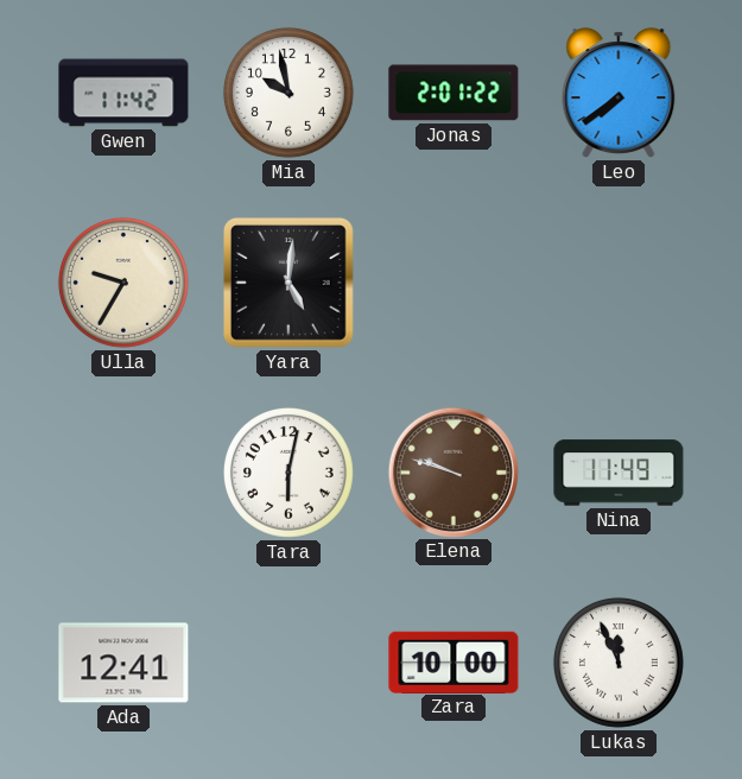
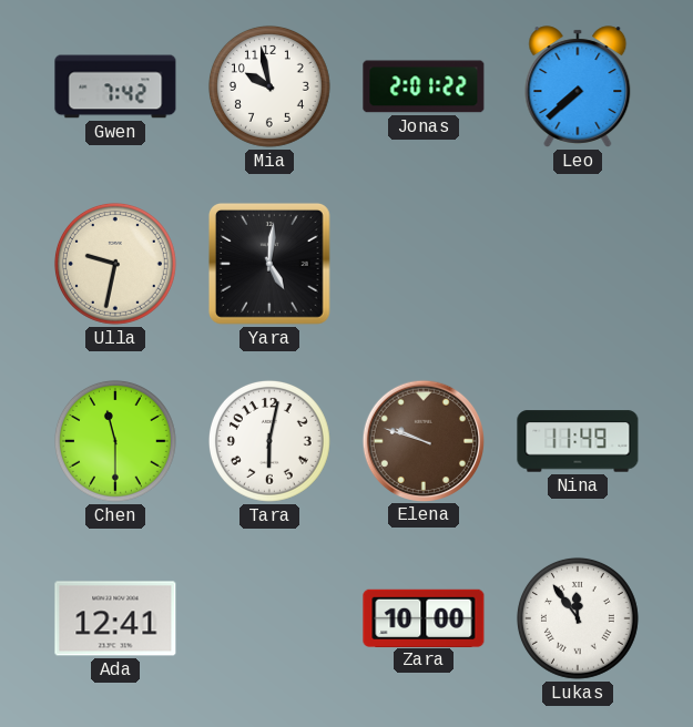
Gwen: 11:42 -> 7:42
Leo: 7:39 -> 7:38
Ulla: 9:35 -> 9:32
Chen: none -> 11:30
Lukas: 11:56 -> 11:54
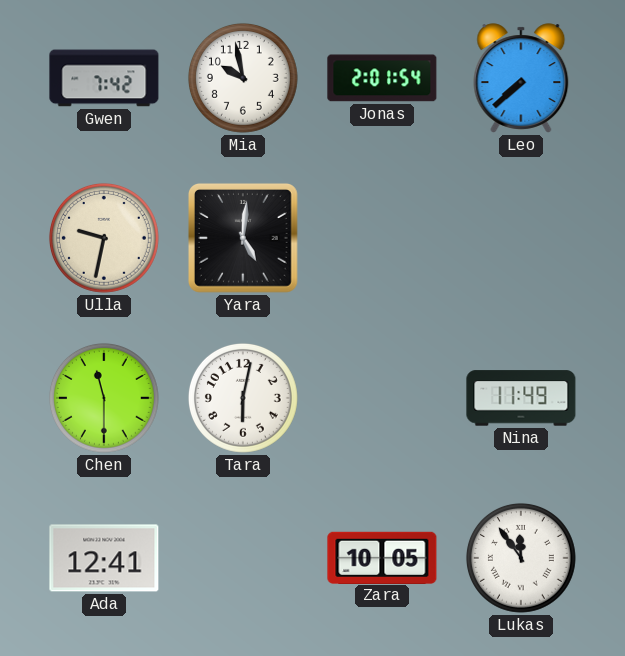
Jonas: 2:01:22 -> 2:01:54
Elena: 9:48 -> none
Zara: 10:00 -> 10:05
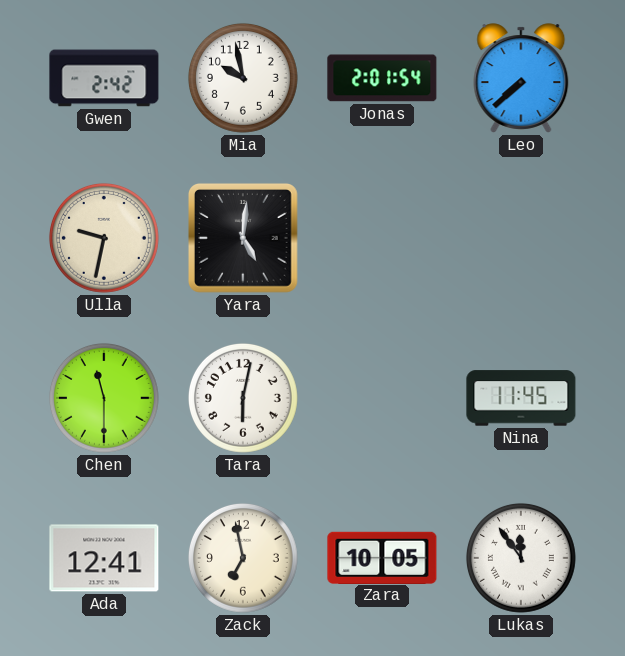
Gwen: 7:42 -> 2:42
Nina: 11:49 -> 11:45
Zack: none -> 6:58
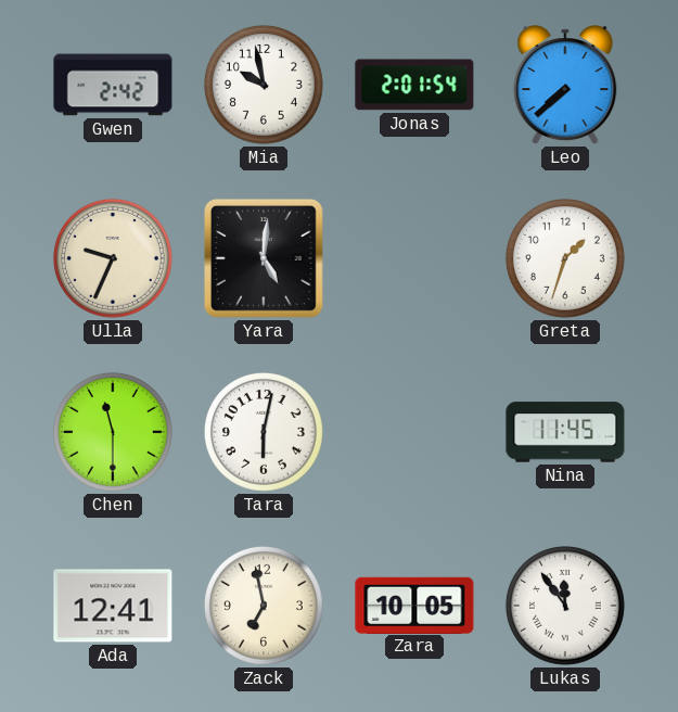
Ulla: 9:32 -> 9:34
Greta: none -> 1:33
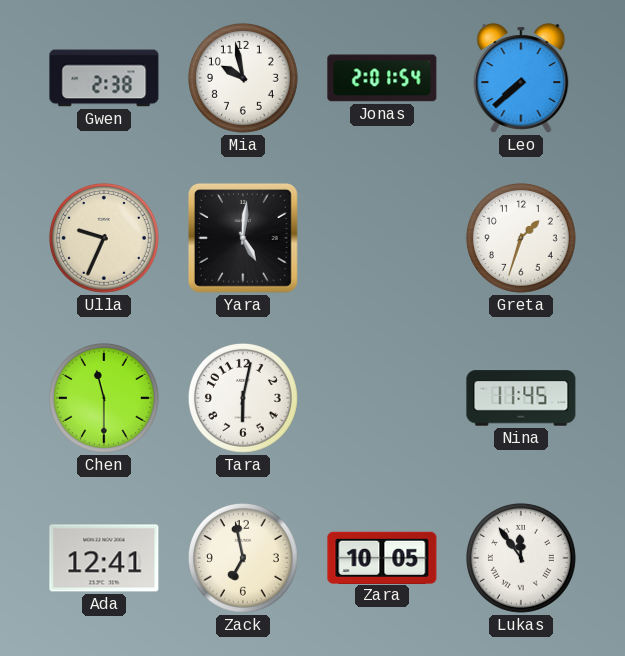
Gwen: 2:42 -> 2:38
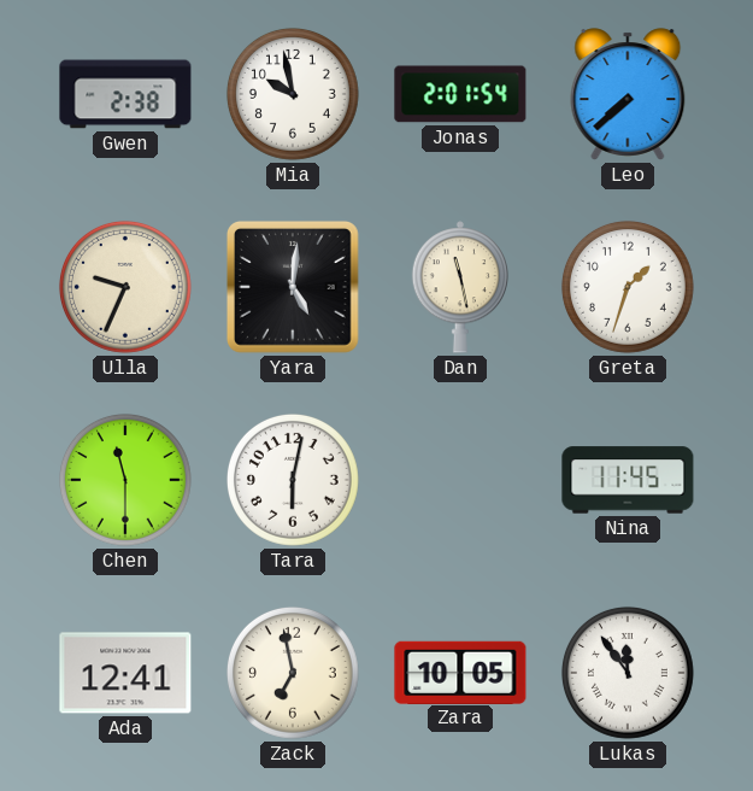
Dan: none -> 11:28
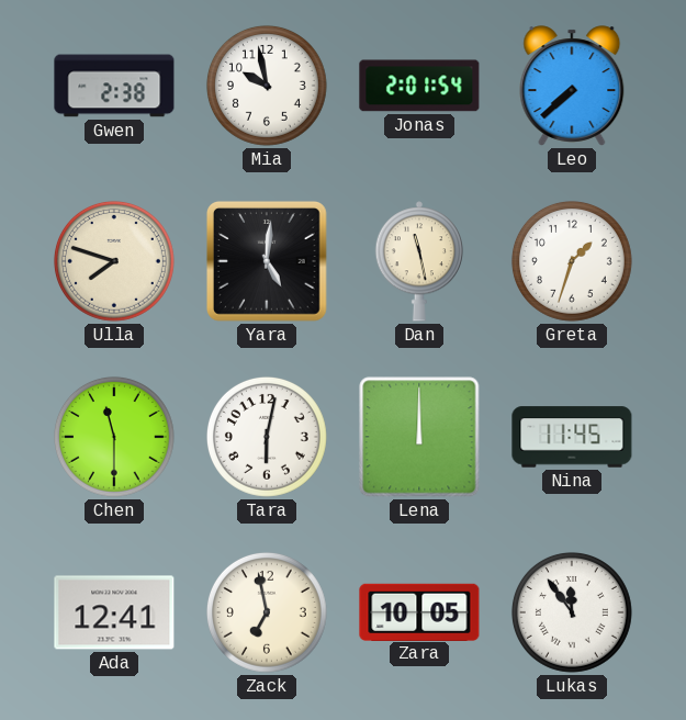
Ulla: 9:34 -> 7:48
Lena: none -> 12:00
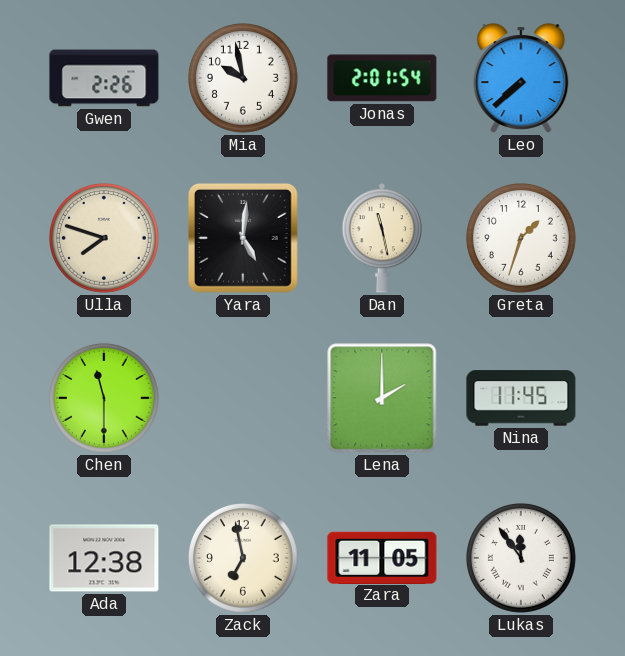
Gwen: 2:38 -> 2:26
Tara: 6:02 -> none
Lena: 12:00 -> 2:00
Ada: 12:41 -> 12:38
Zara: 10:05 -> 11:05
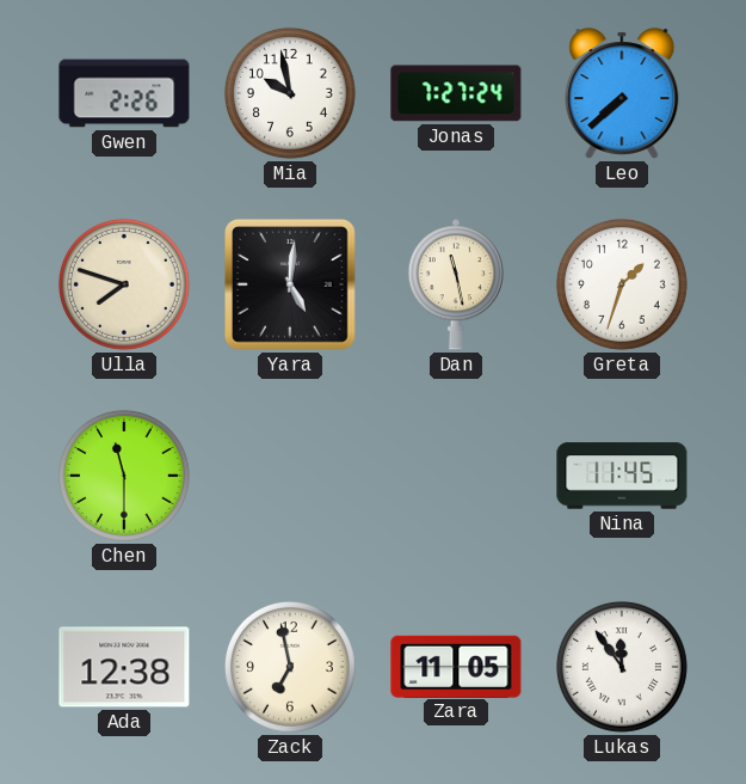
Jonas: 2:01 -> 7:27
Lena: 2:00 -> none
